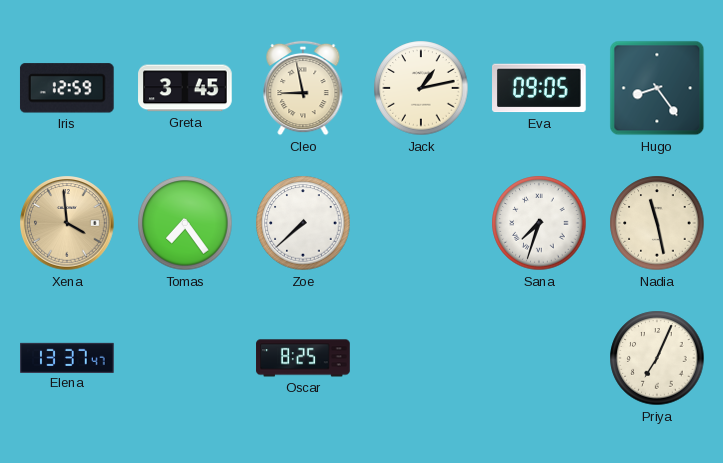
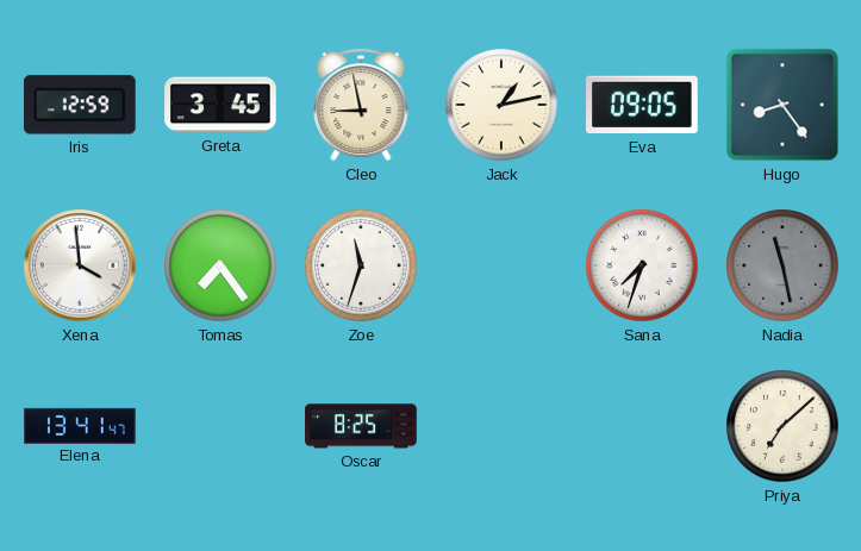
Xena dial: champagne -> white
Zoe: 7:38 -> 11:33
Nadia dial: cream -> grey
Elena: 13:37 -> 13:41
Priya: 7:04 -> 7:08
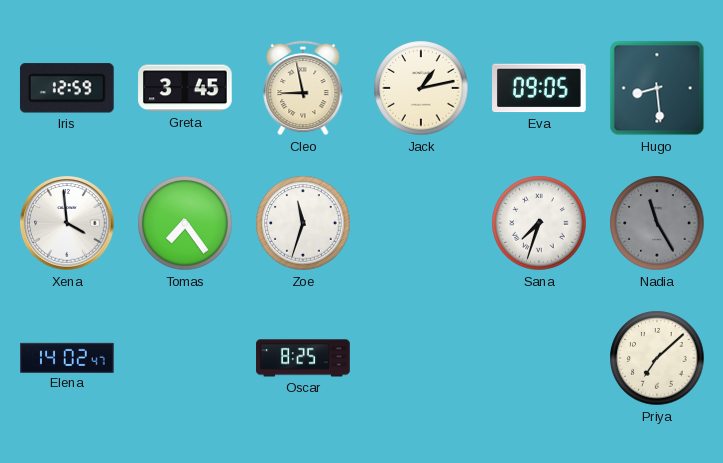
Hugo: 8:24 -> 8:29
Nadia: 11:28 -> 11:25
Elena: 13:41 -> 14:02
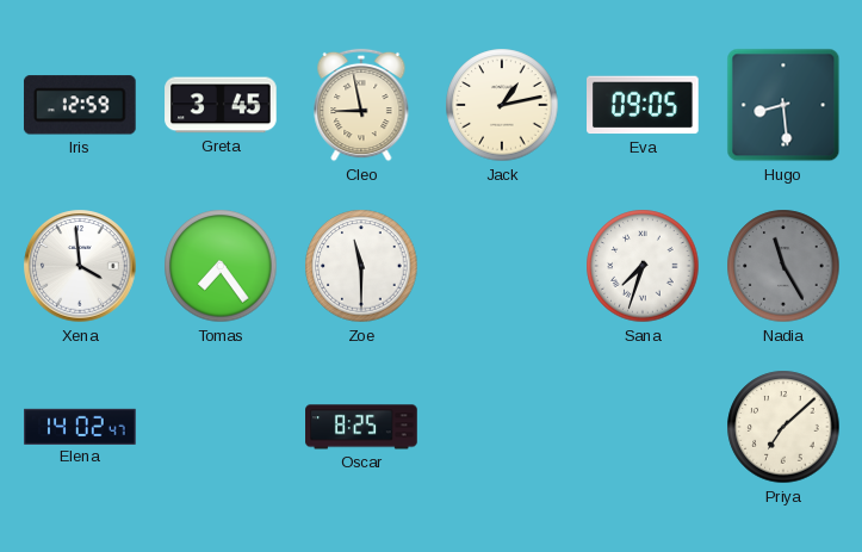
Zoe: 11:33 -> 11:30
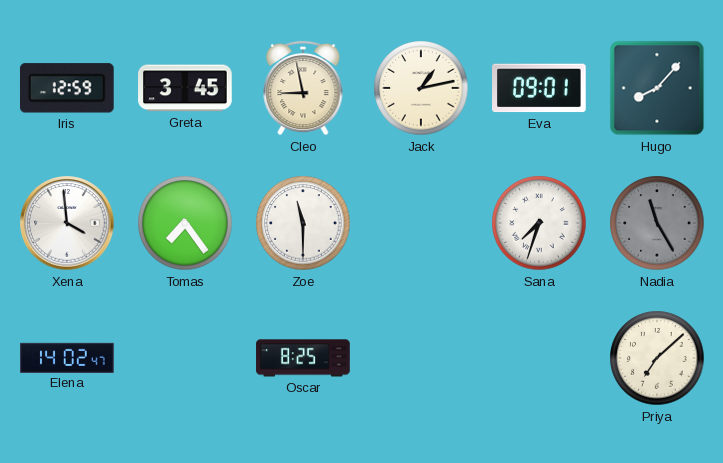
Eva: 09:05 -> 09:01
Hugo: 8:29 -> 8:07
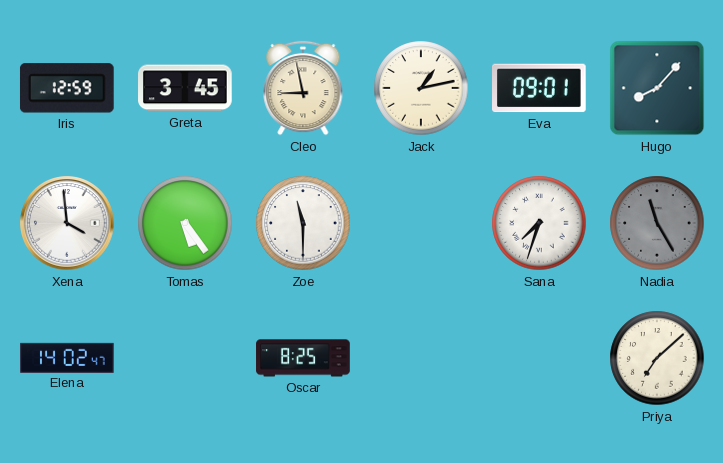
Tomas: 7:24 -> 5:24
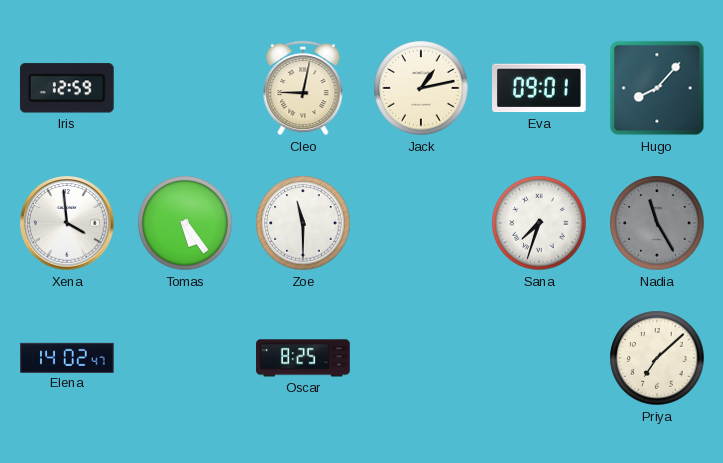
Greta: 3:45 -> none
Cleo: 8:58 -> 9:02
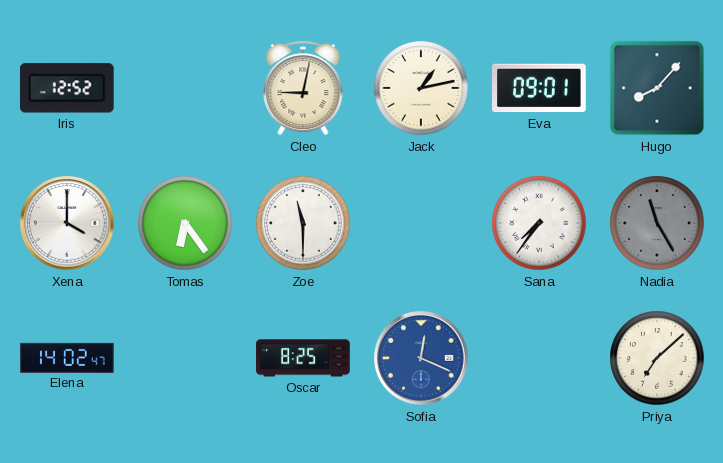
Iris: 12:59 -> 12:52
Xena: 3:59 -> 4:00
Tomas: 5:24 -> 6:24
Sana: 7:33 -> 7:36
Sofia: none -> 12:19
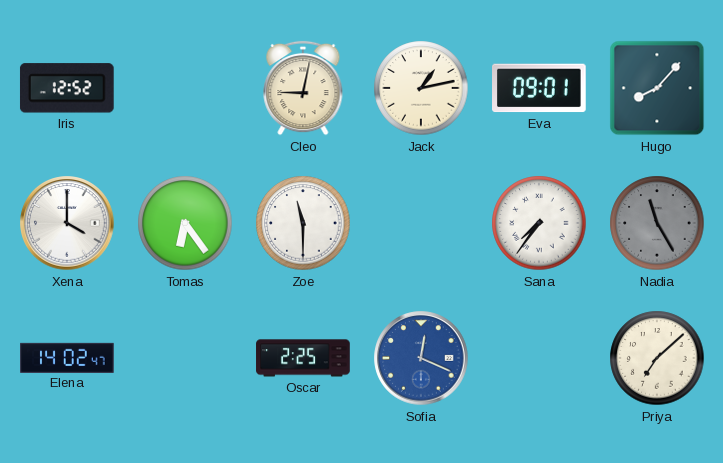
Oscar: 8:25 -> 2:25
